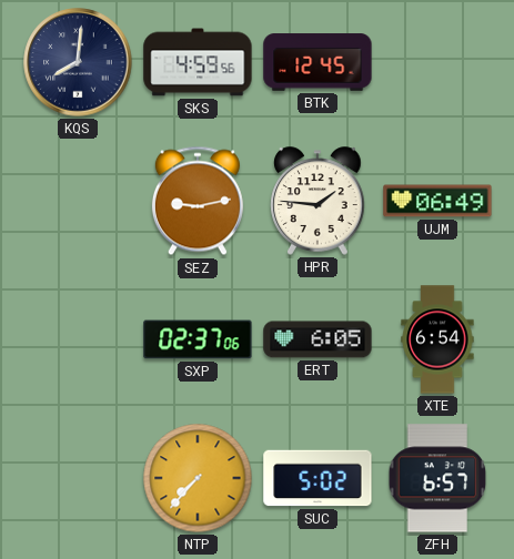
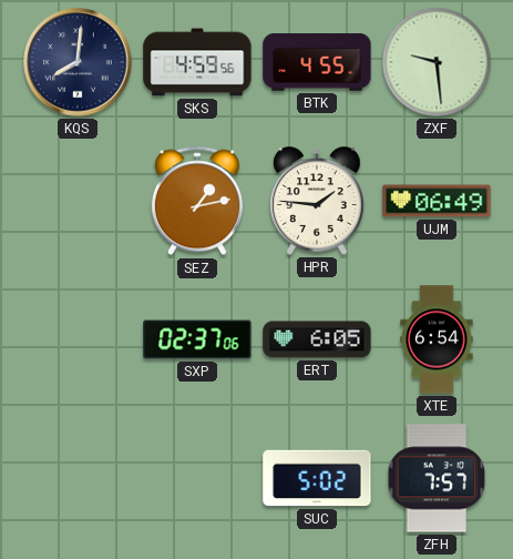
BTK: 12:45 -> 4:55
ZXF: none -> 9:29
SEZ: 9:13 -> 1:13
NTP: 7:37 -> none
ZFH: 6:57 -> 7:57
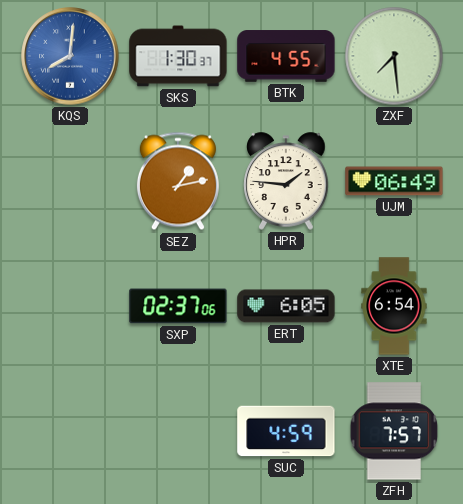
KQS dial: navy -> blue
SKS: 4:59 -> 1:30
ZXF: 9:29 -> 7:29
SUC: 5:02 -> 4:59
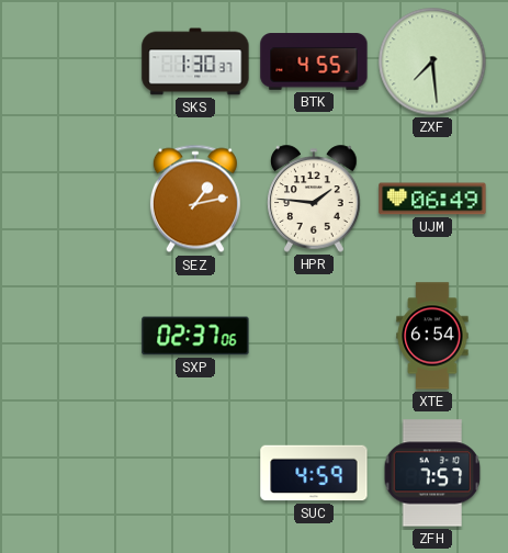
KQS: 8:01 -> none
ERT: 6:05 -> none
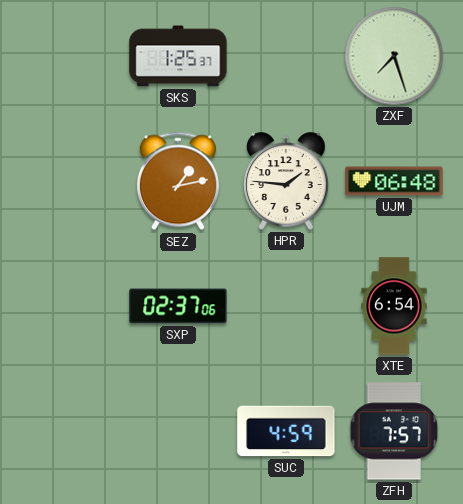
SKS: 1:30 -> 1:25
BTK: 4:55 -> none
ZXF: 7:29 -> 7:27
UJM: 06:49 -> 06:48
